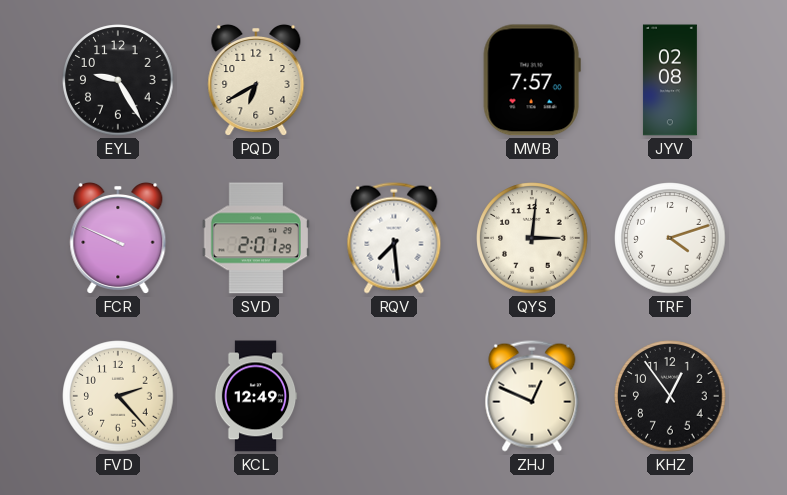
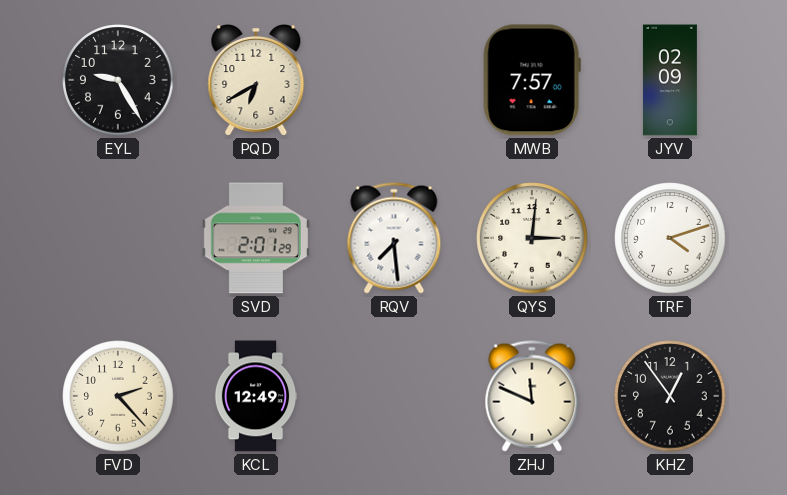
JYV: 02:08 -> 02:09
FCR: 9:49 -> none
ZHJ: 12:49 -> 11:49
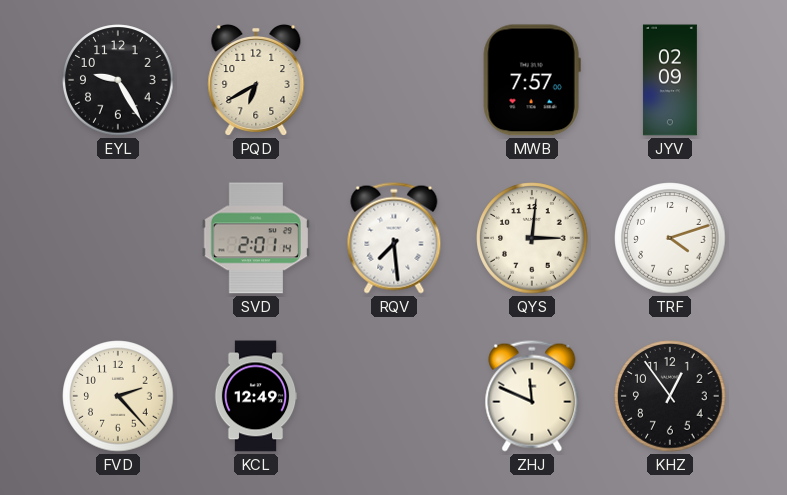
SVD: 2:01:29 -> 2:01:14
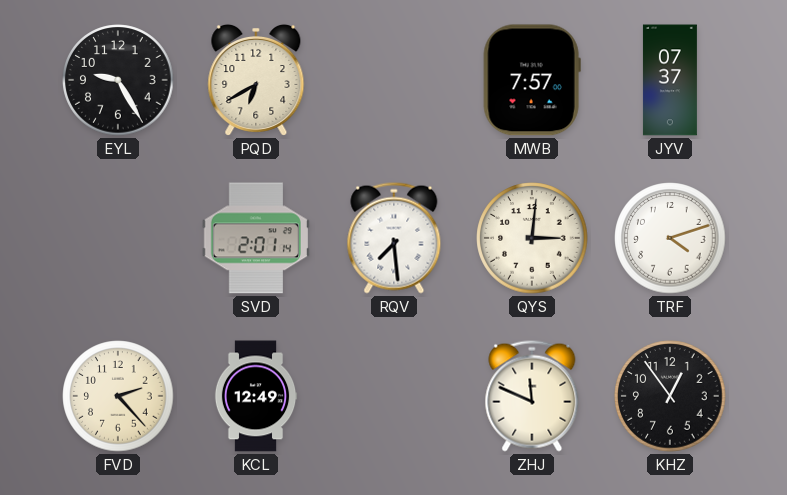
JYV: 02:09 -> 07:37
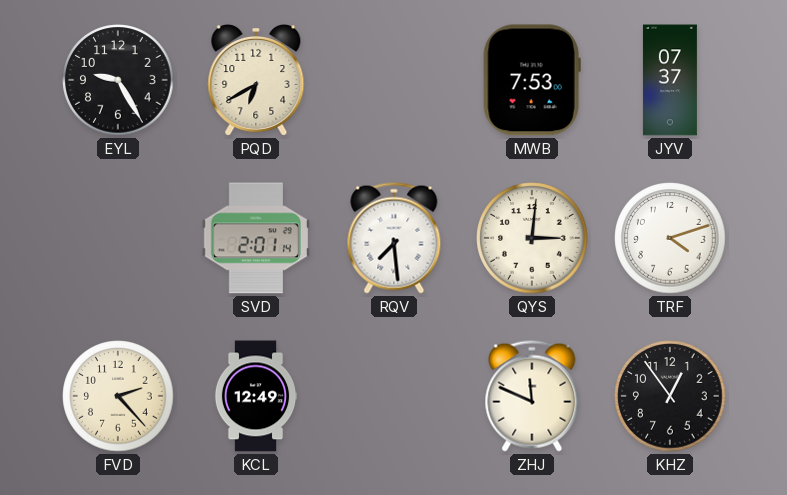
MWB: 7:57 -> 7:53
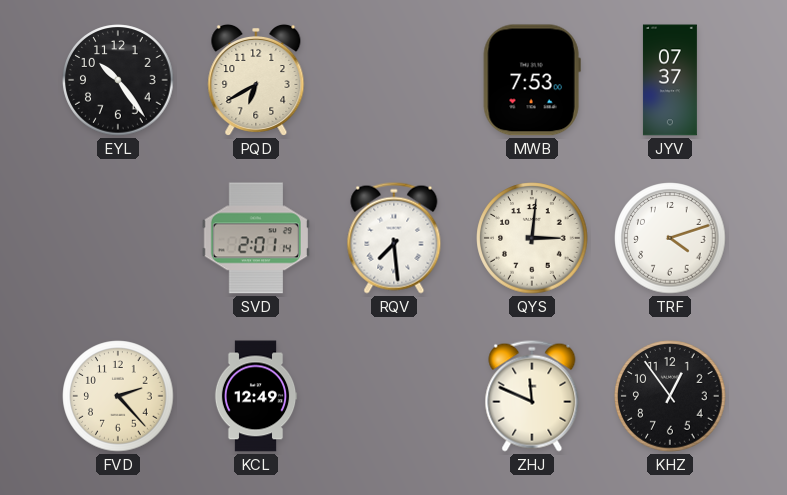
EYL: 9:25 -> 10:24
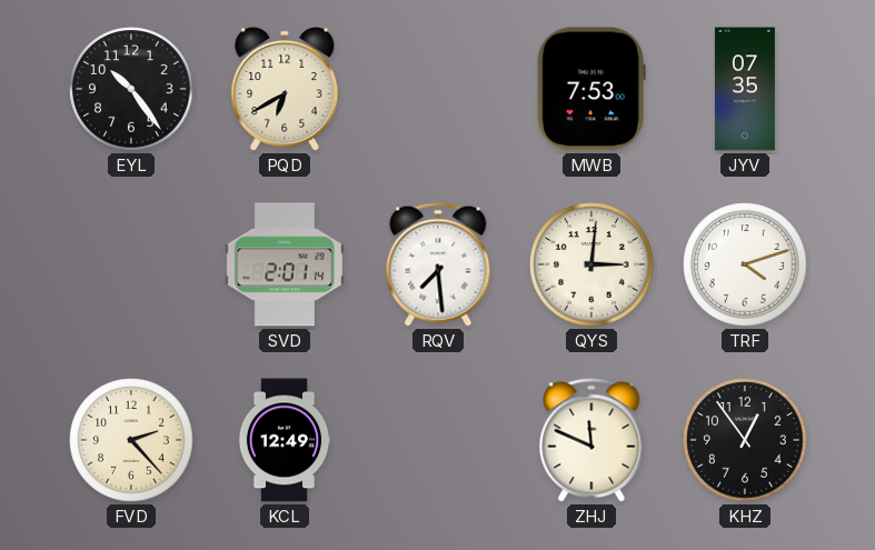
JYV: 07:37 -> 07:35
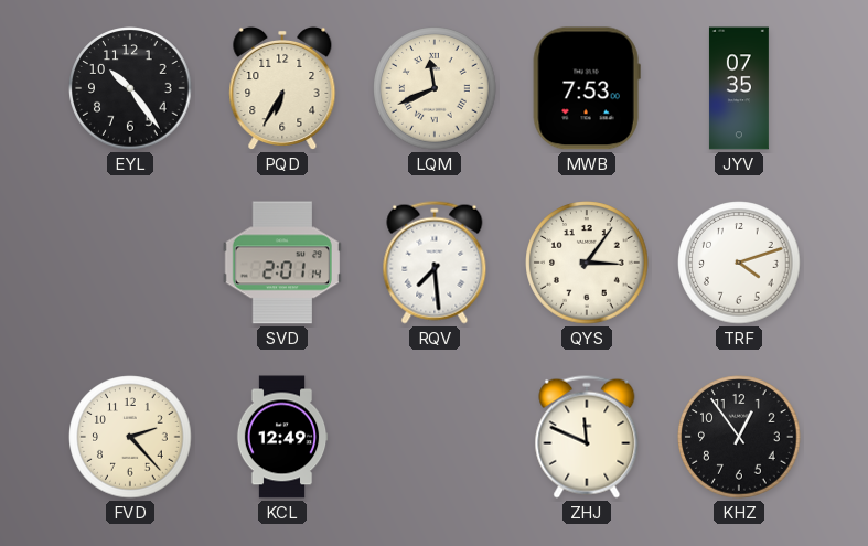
PQD: 6:40 -> 6:35
LQM: none -> 11:41
QYS: 3:01 -> 3:06
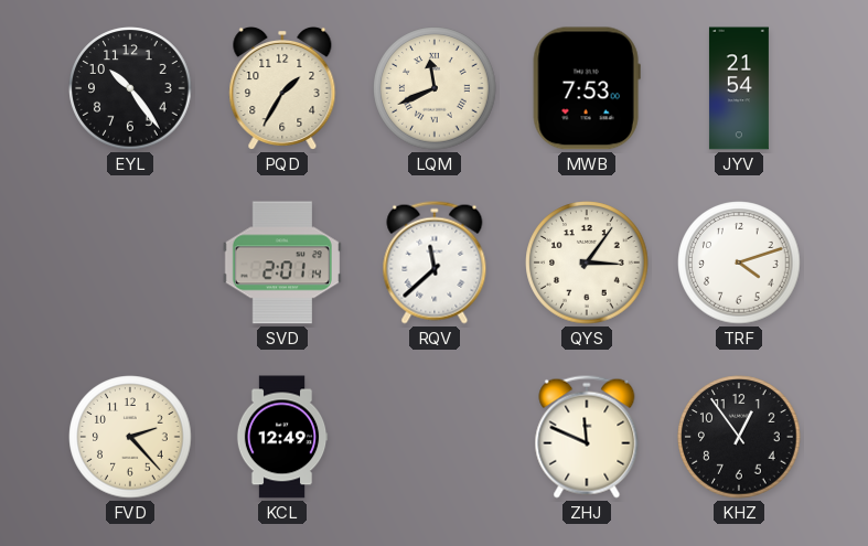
PQD: 6:35 -> 1:35
JYV: 07:35 -> 21:54
RQV: 7:29 -> 11:38
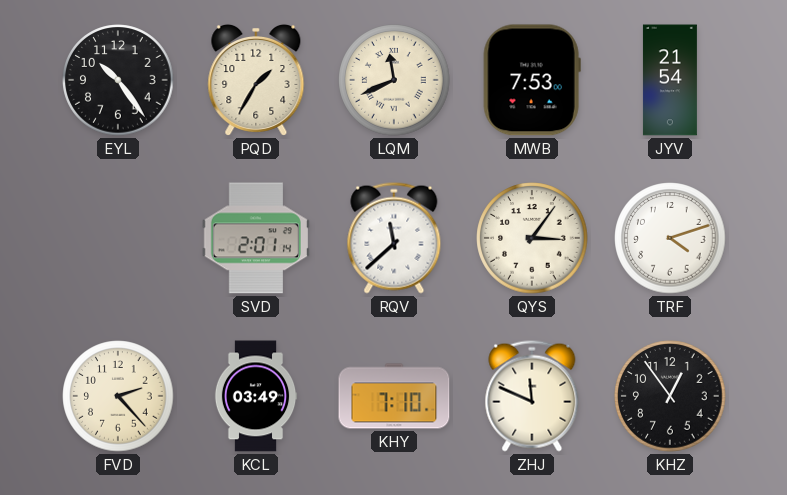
KCL: 12:49 -> 03:49
KHY: none -> 7:10
